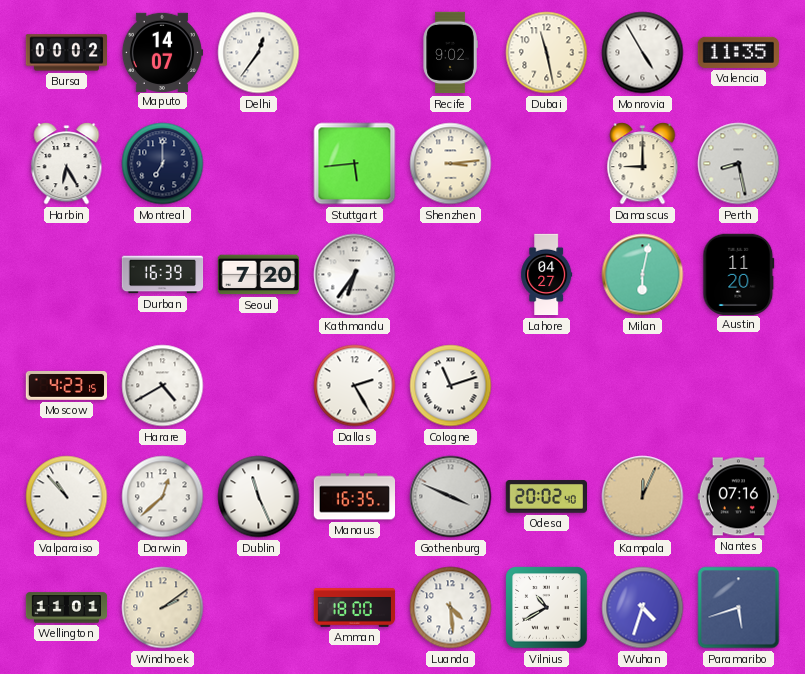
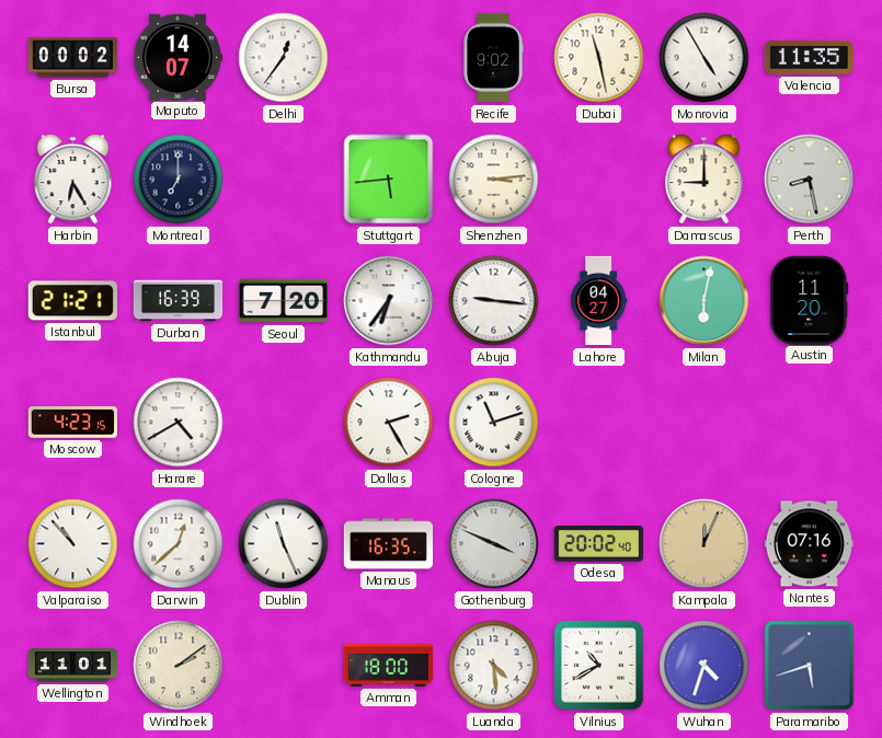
Istanbul: none -> 21:21
Abuja: none -> 9:16
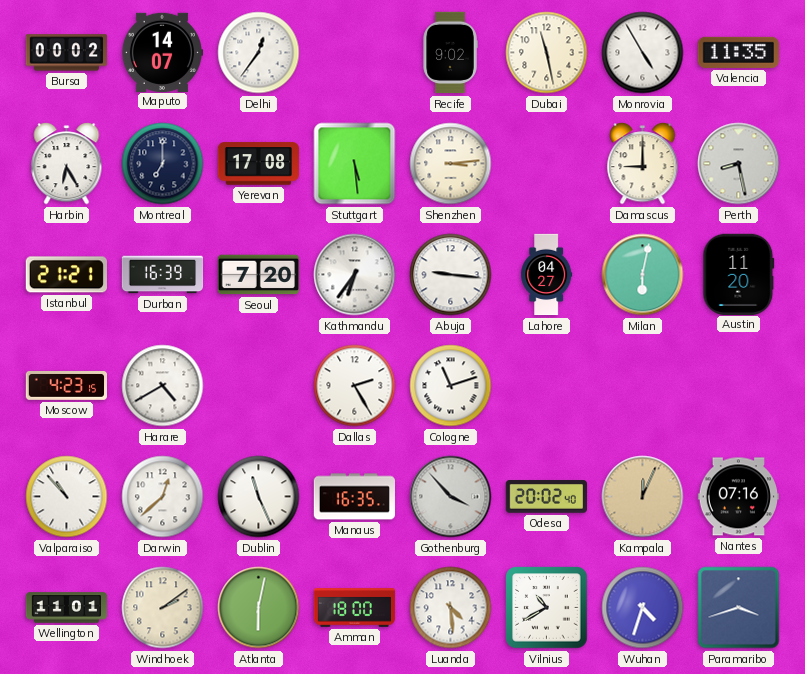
Yerevan: none -> 17:08
Stuttgart: 5:44 -> 5:29
Gothenburg: 3:49 -> 3:53
Atlanta: none -> 6:02
Paramaribo: 5:42 -> 3:42
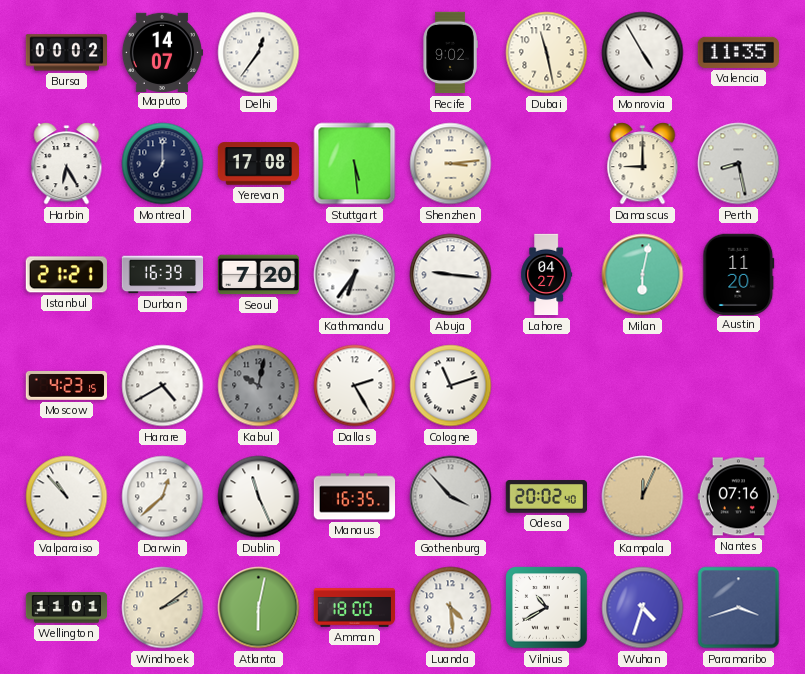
Kabul: none -> 10:02
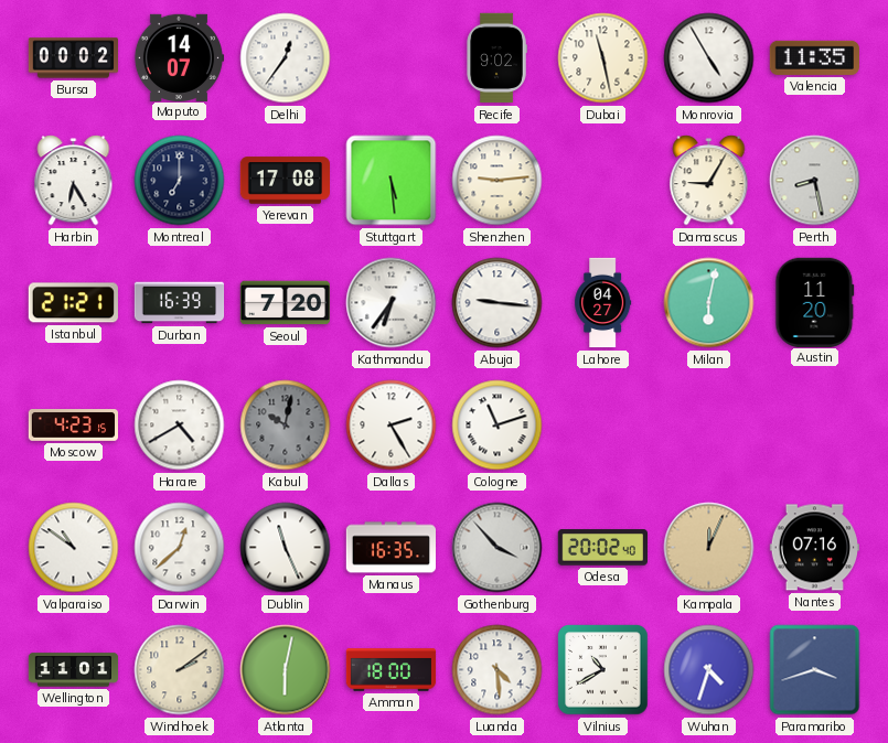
Shenzhen: 3:14 -> 9:14
Damascus: 9:00 -> 9:05
Valparaiso: 10:53 -> 10:51
